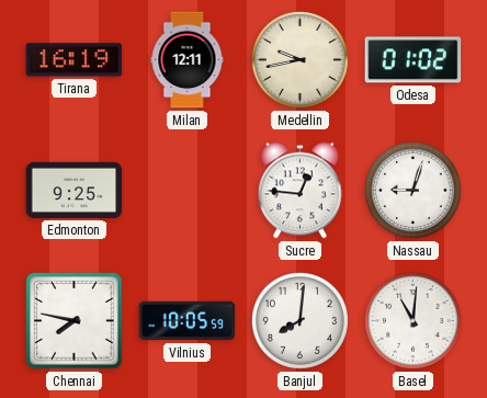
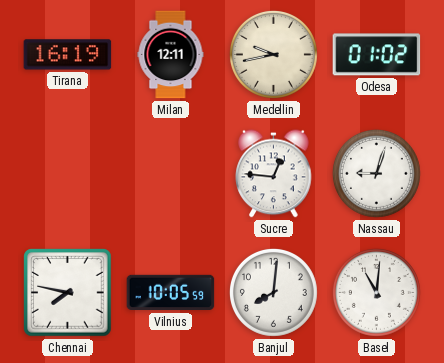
Edmonton: 9:25 -> none
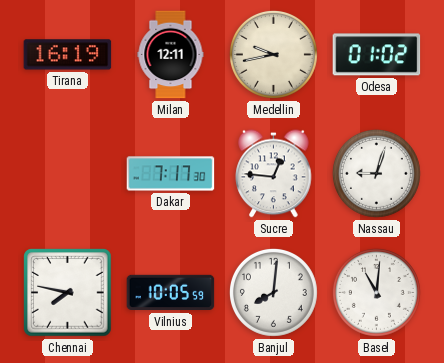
Dakar: none -> 7:17
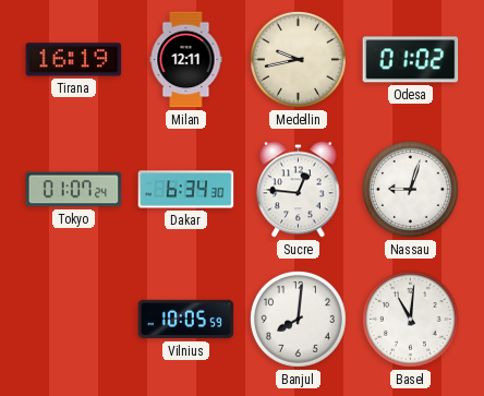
Tokyo: none -> 01:07
Dakar: 7:17 -> 6:34
Chennai: 7:47 -> none
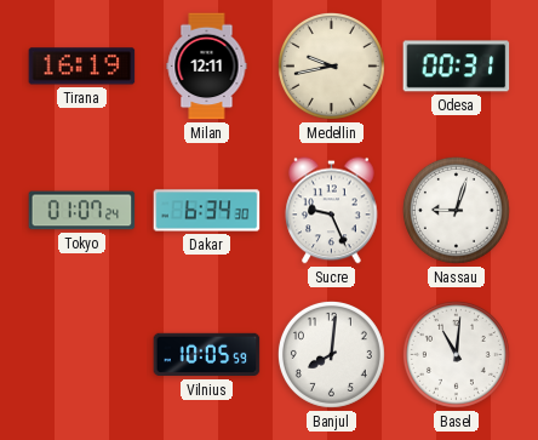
Odesa: 01:02 -> 00:31
Sucre: 12:46 -> 9:26
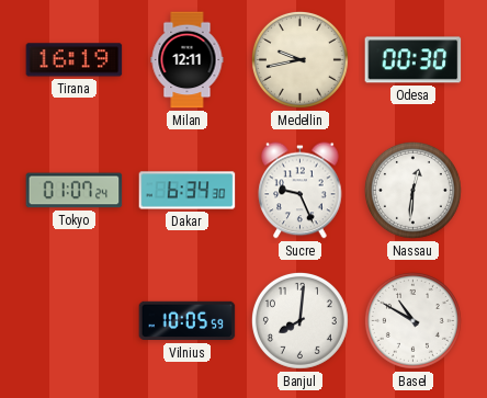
Odesa: 00:31 -> 00:30
Nassau: 9:03 -> 12:31
Basel: 11:01 -> 10:50
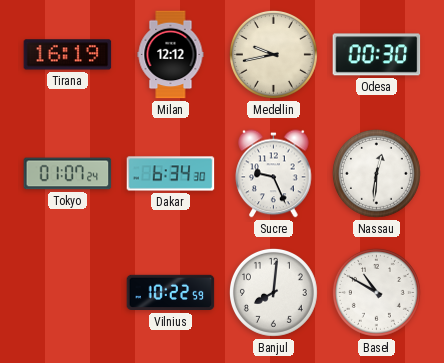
Milan: 12:11 -> 12:12
Vilnius: 10:05 -> 10:22
